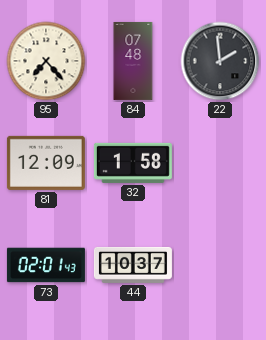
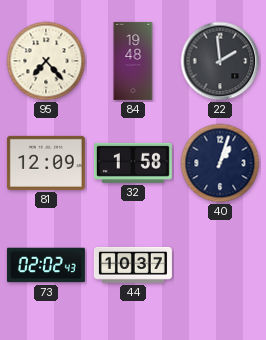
84: 07:48 -> 19:48
40: none -> 1:03
73: 02:01 -> 02:02
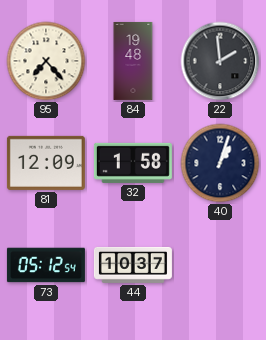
73: 02:02 -> 05:12
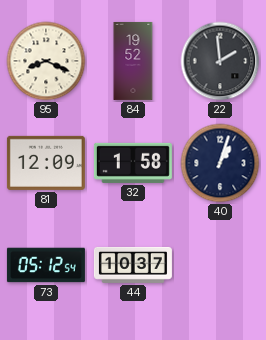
95: 7:23 -> 8:19
84: 19:48 -> 19:52
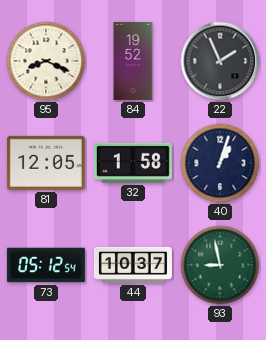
22: 1:59 -> 1:56
81: 12:09 -> 12:05
93: none -> 8:58
